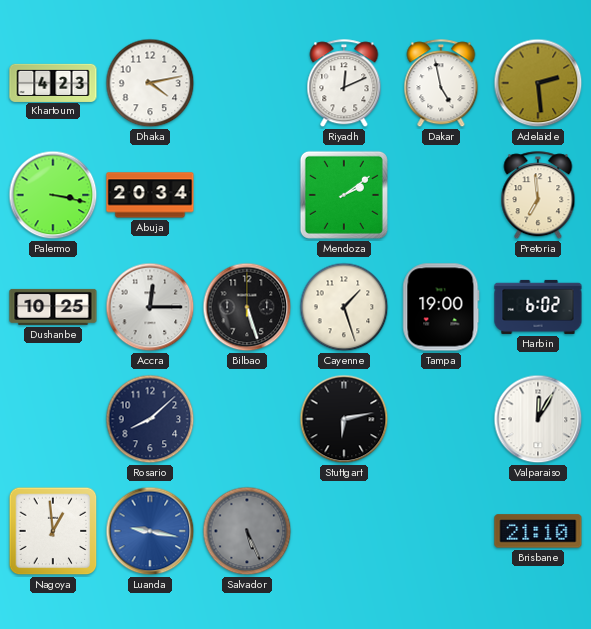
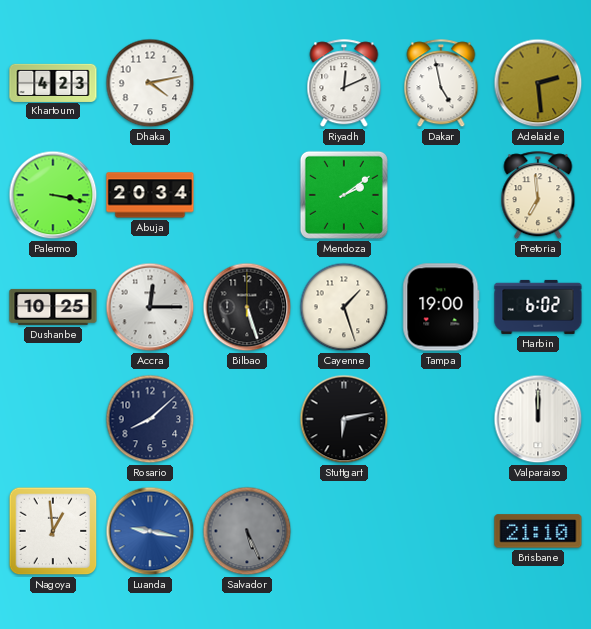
Valparaiso: 12:05 -> 12:00
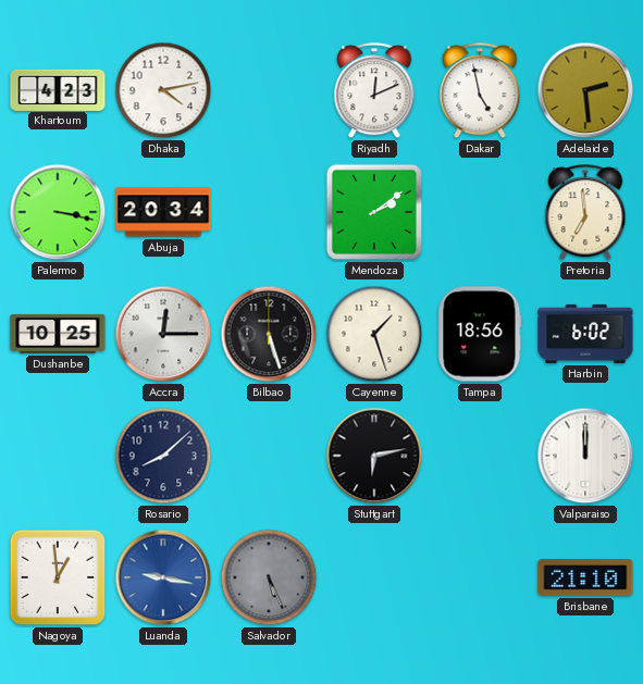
Tampa: 19:00 -> 18:56
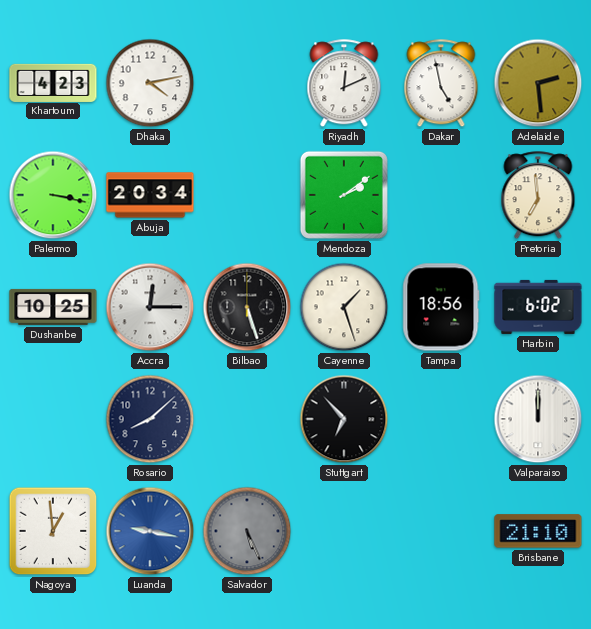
Stuttgart: 6:13 -> 6:53
